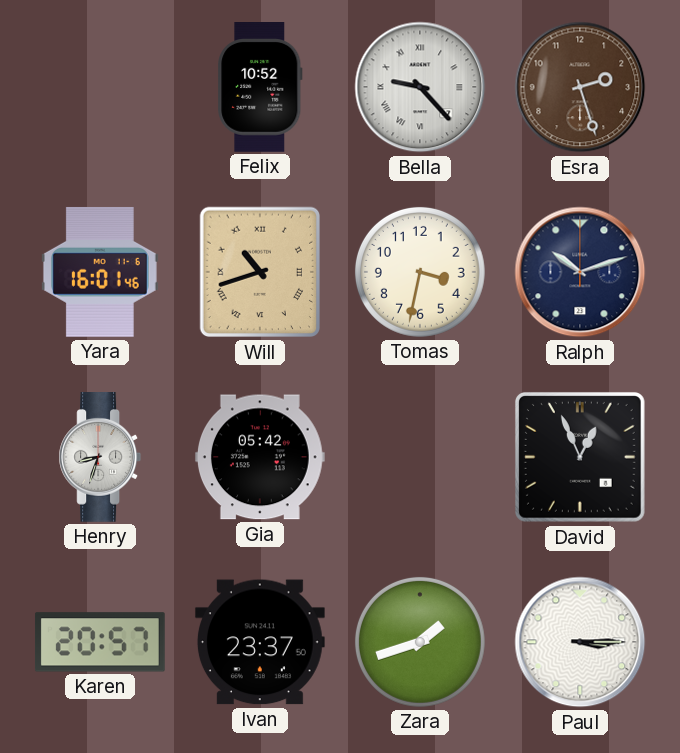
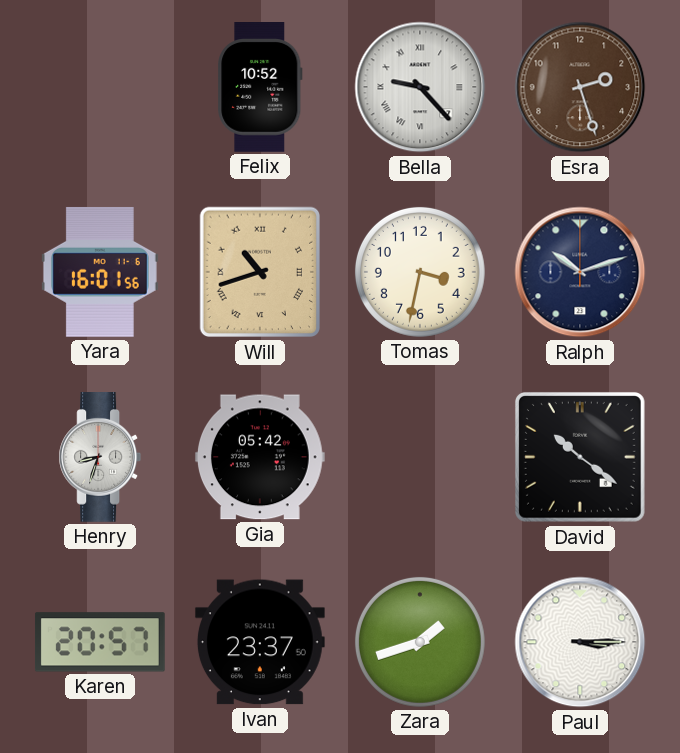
Yara: 16:01:46 -> 16:01:56
David: 12:56 -> 10:21
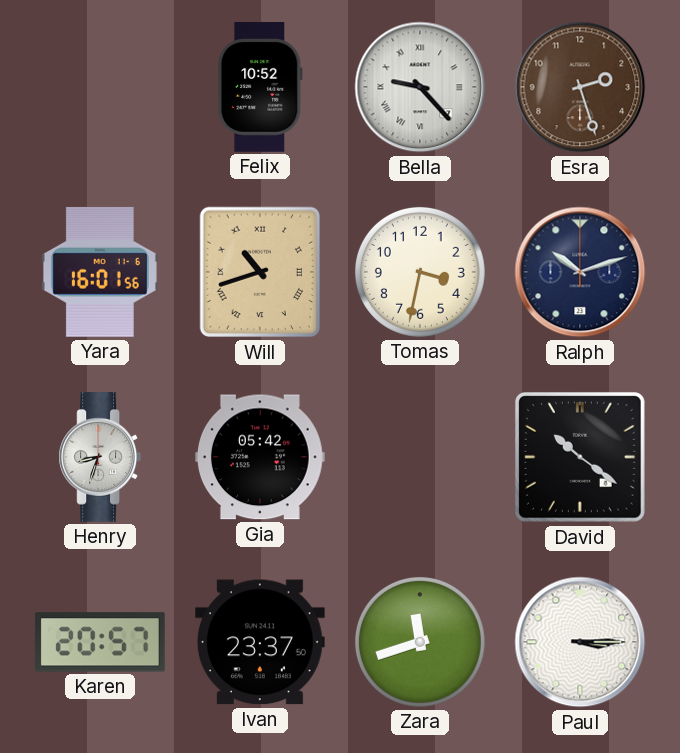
Zara: 1:42 -> 11:42
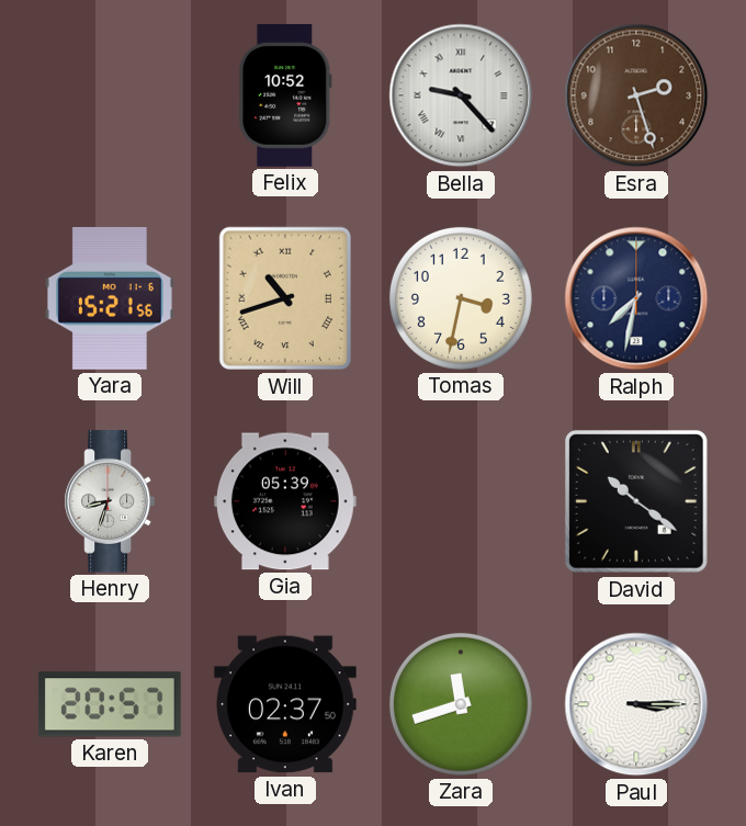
Yara: 16:01 -> 15:21
Ralph: 10:12 -> 7:32
Gia: 05:42 -> 05:39
Ivan: 23:37 -> 02:37
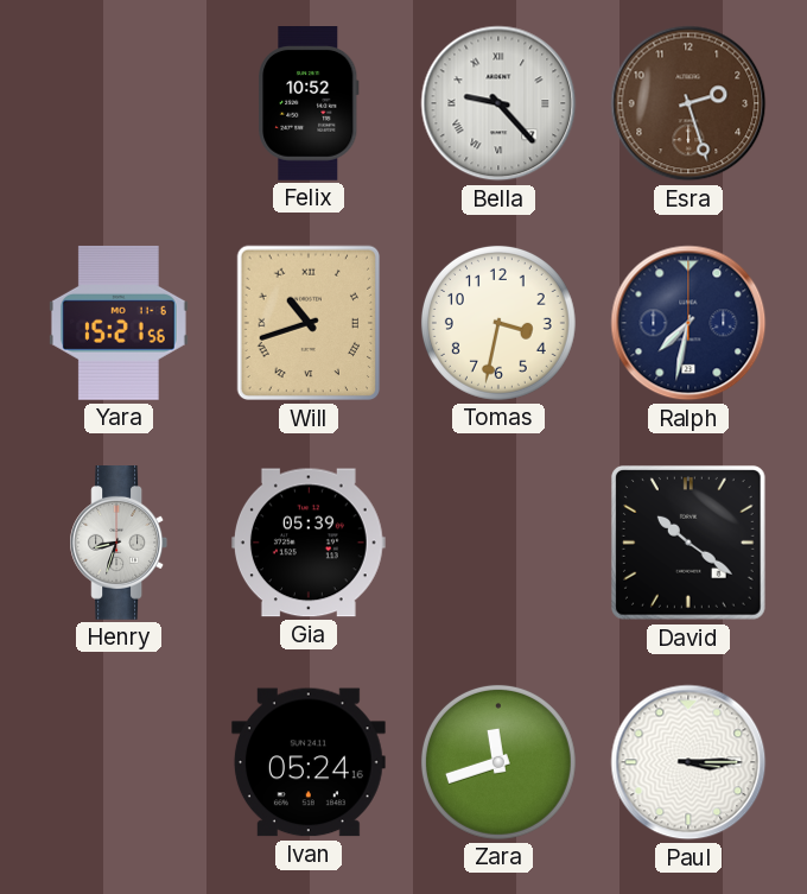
Karen: 20:57 -> none
Ivan: 02:37 -> 05:24
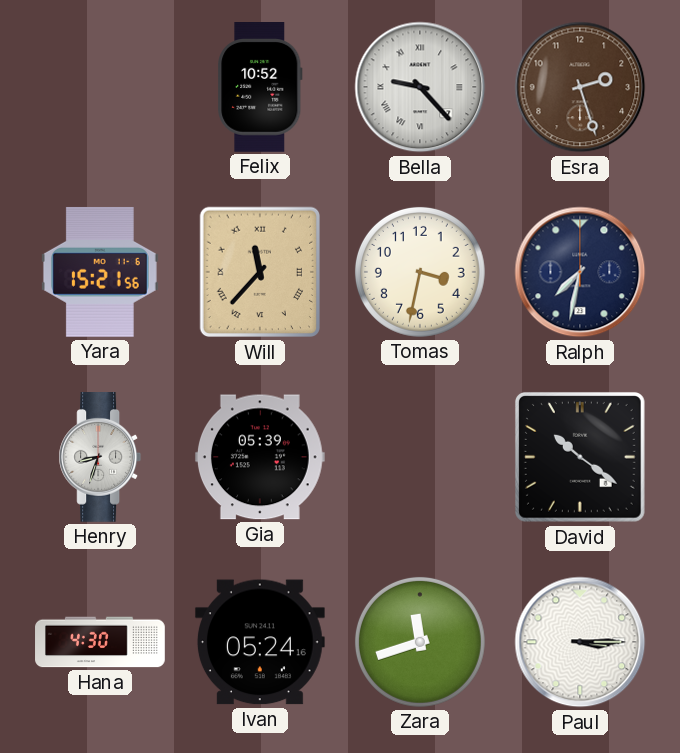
Will: 10:42 -> 11:37
Hana: none -> 4:30
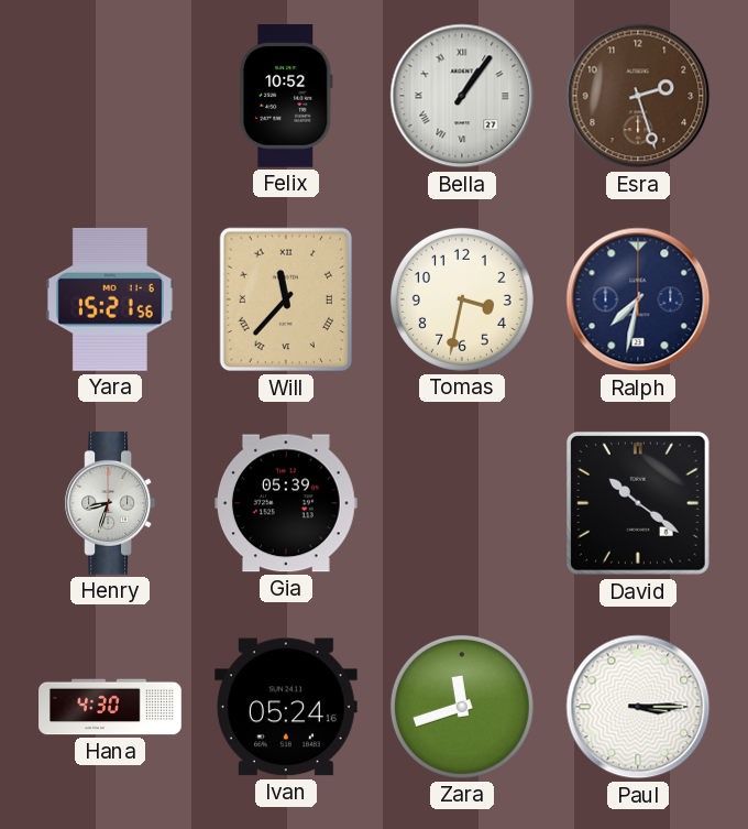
Bella: 9:23 -> 1:06
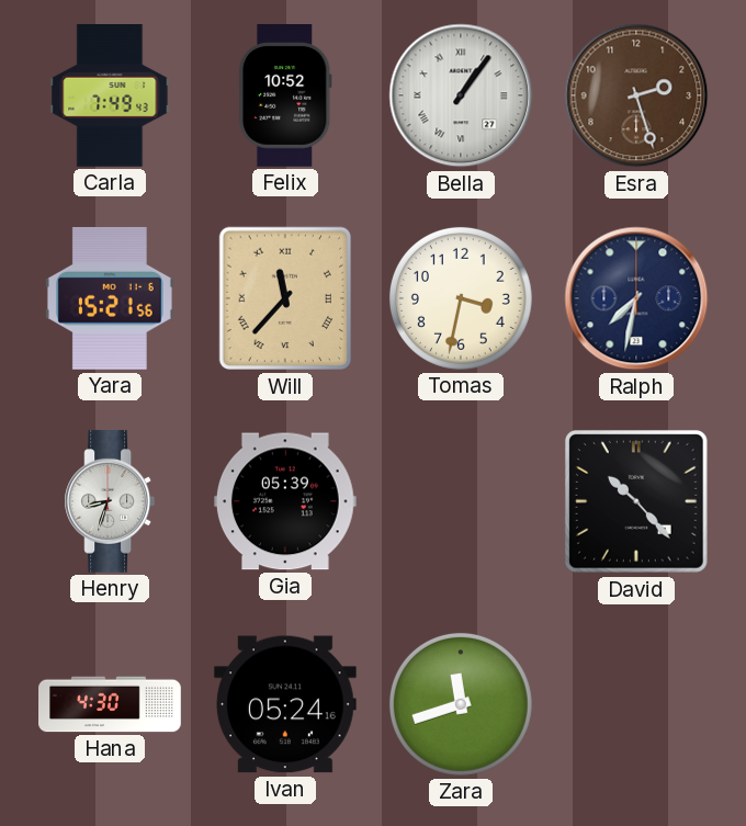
Carla: none -> 7:49
David: 10:21 -> 10:23
Paul: 3:15 -> none
